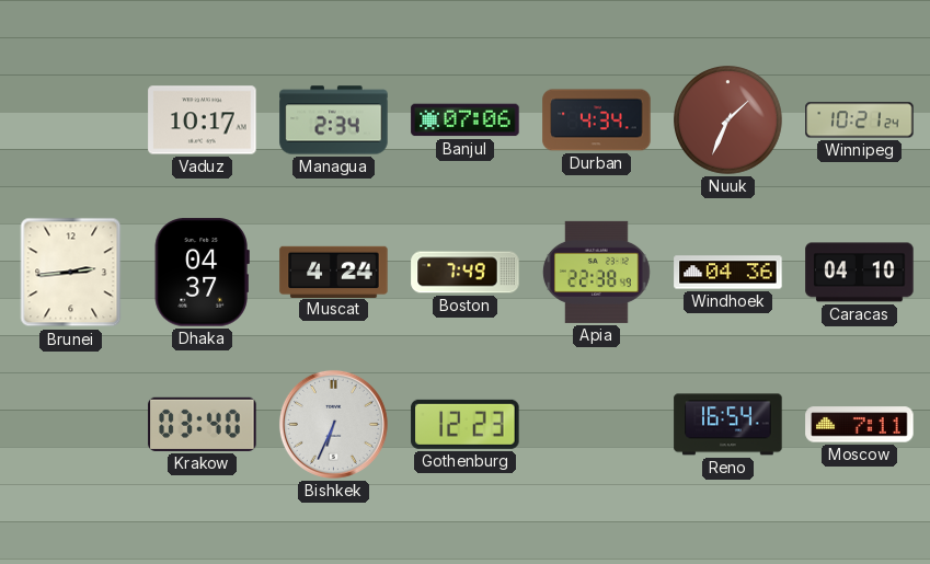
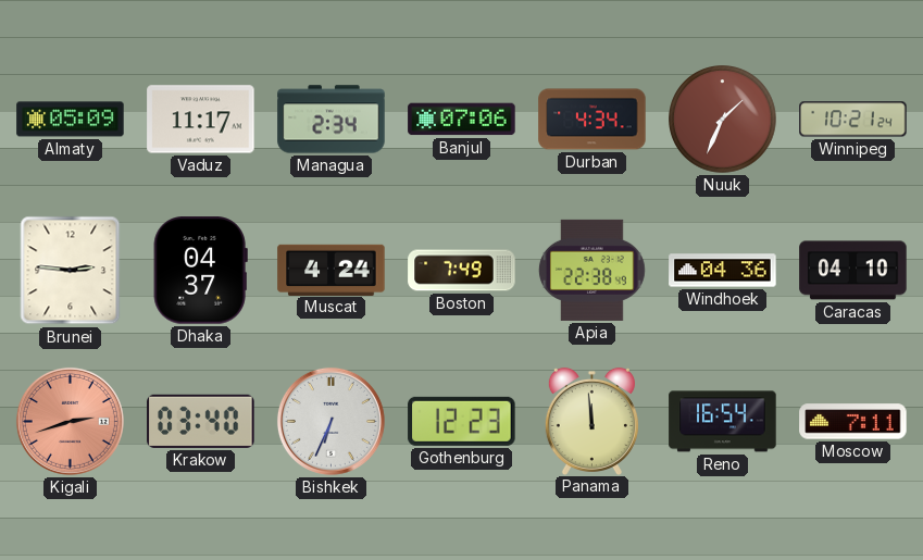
Almaty: none -> 05:09
Vaduz: 10:17 -> 11:17
Brunei: 2:44 -> 2:46
Kigali: none -> 2:42
Panama: none -> 11:59
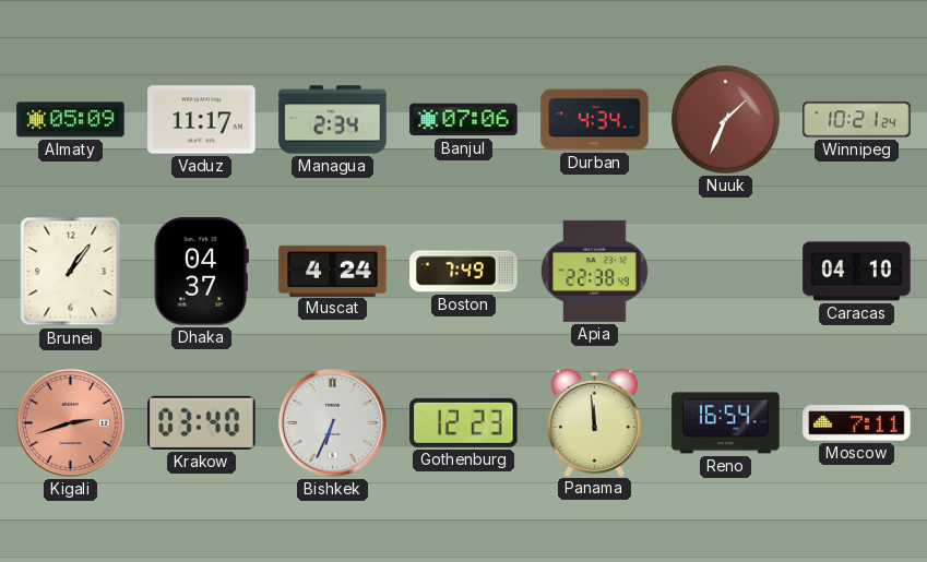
Brunei: 2:46 -> 1:06
Windhoek: 04:36 -> none
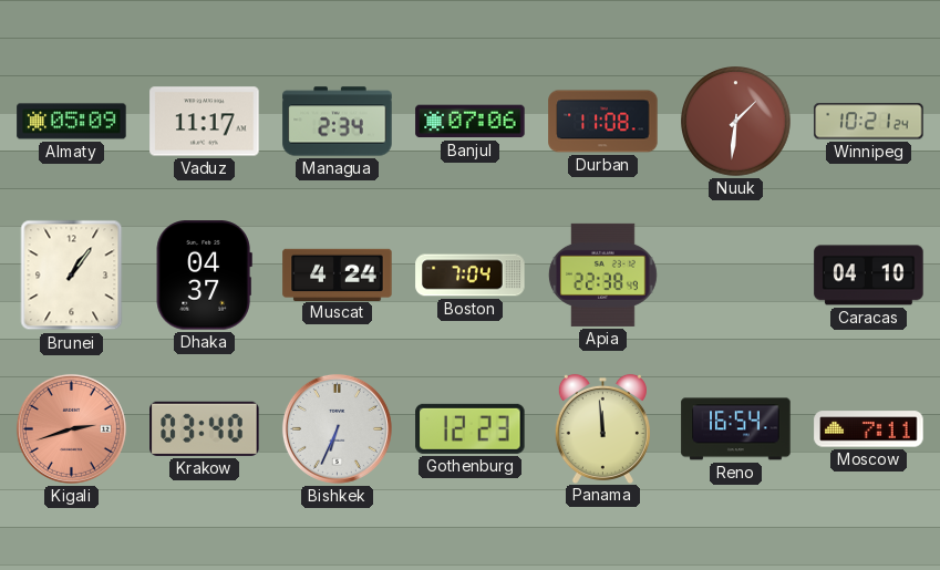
Durban: 4:34 -> 11:08
Nuuk: 1:34 -> 1:31
Boston: 7:49 -> 7:04
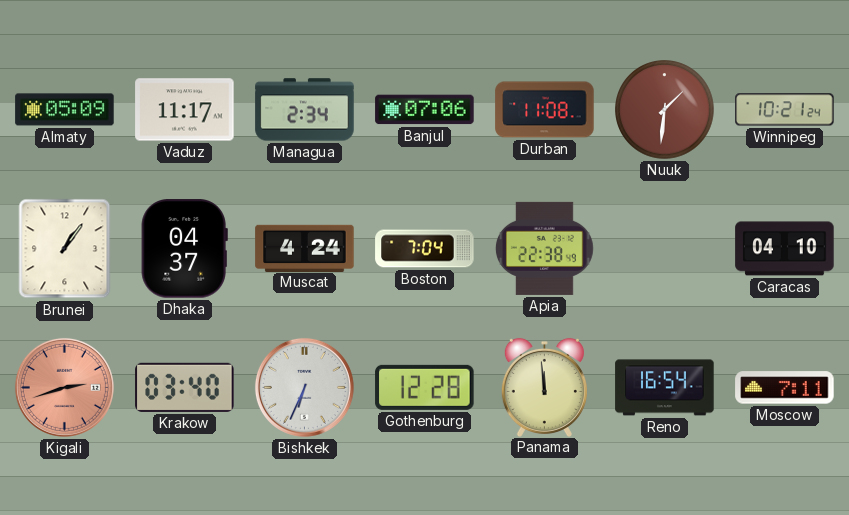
Gothenburg: 12:23 -> 12:28
